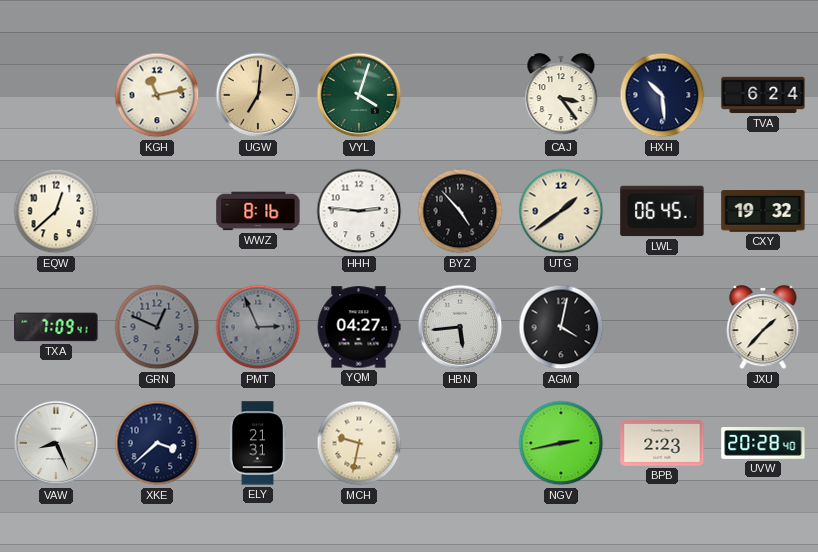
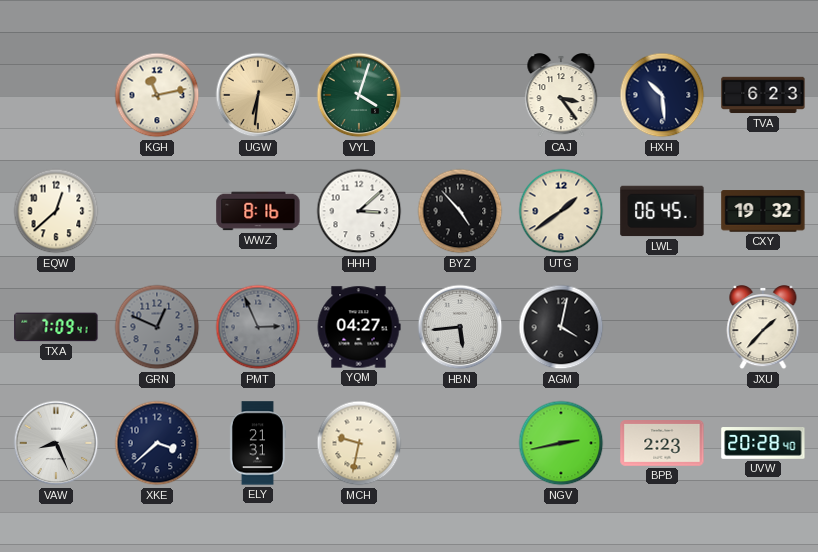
UGW: 7:01 -> 6:31
TVA: 6:24 -> 6:23
HHH: 2:46 -> 3:08
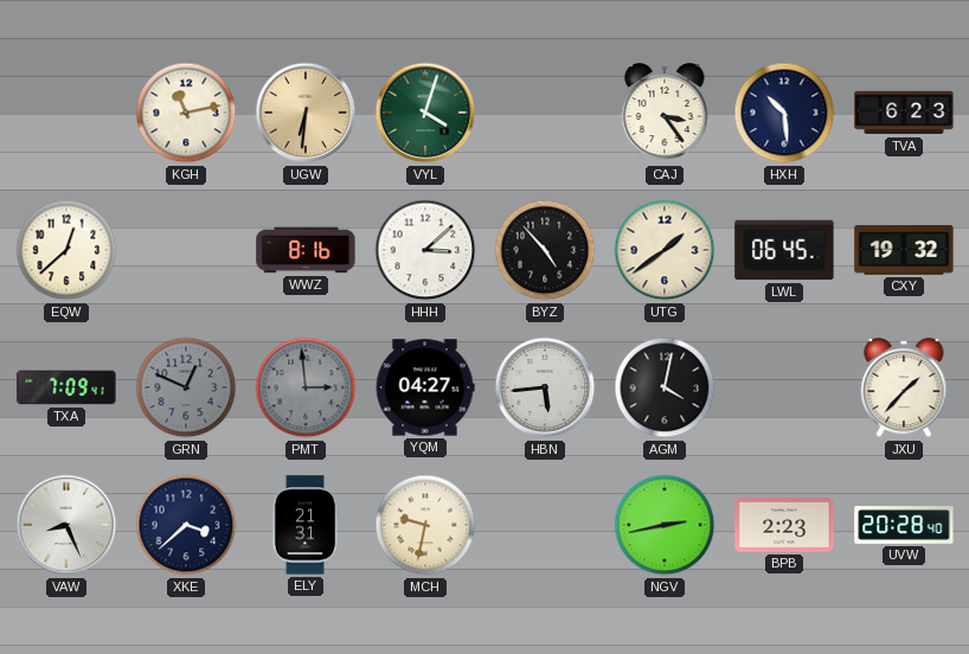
PMT: 2:56 -> 2:59
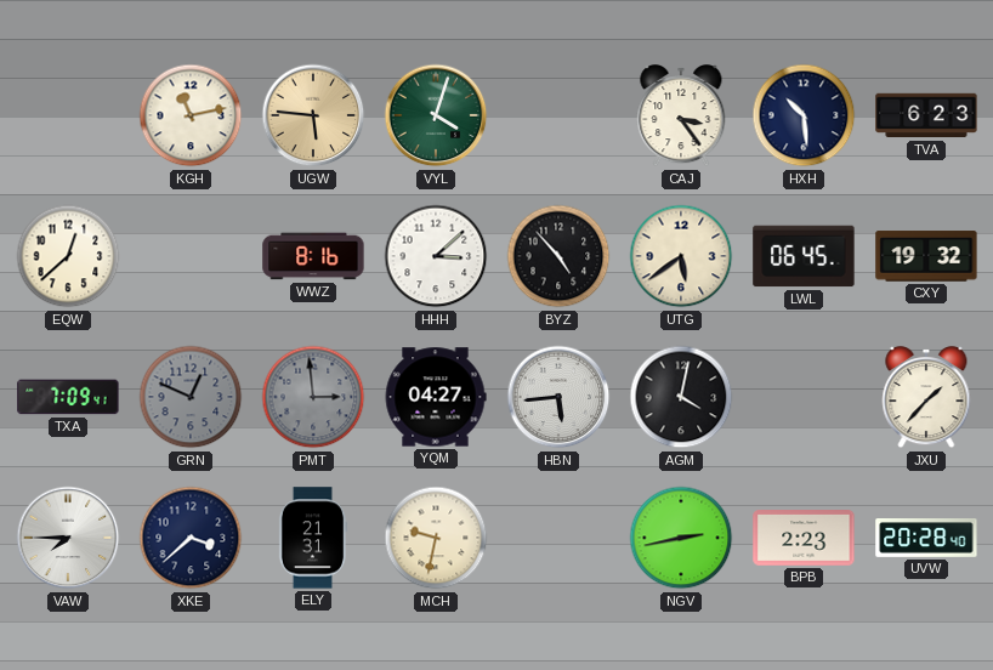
UGW: 6:31 -> 5:46
UTG: 1:39 -> 5:39
VAW: 8:26 -> 7:45
